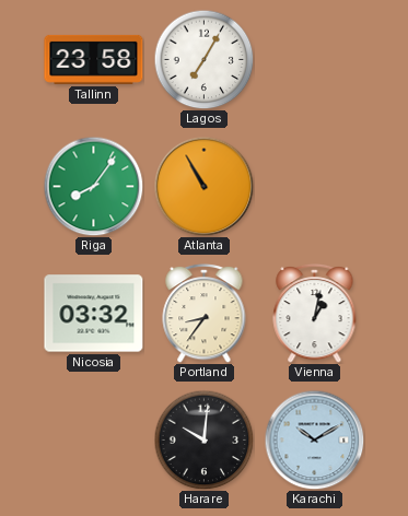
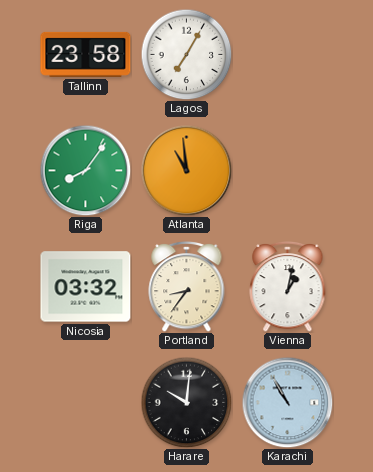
Atlanta: 10:55 -> 10:59
Karachi: 10:10 -> 10:55
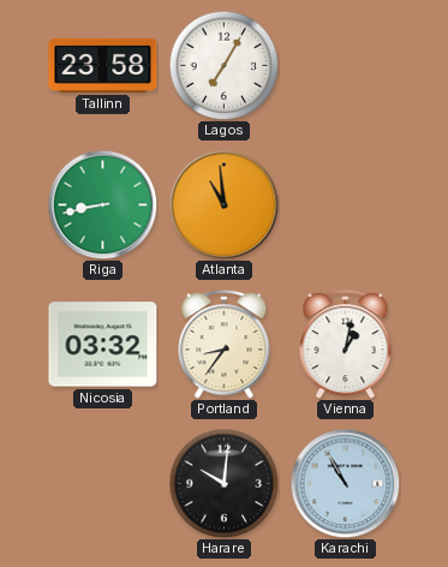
Riga: 8:06 -> 8:43
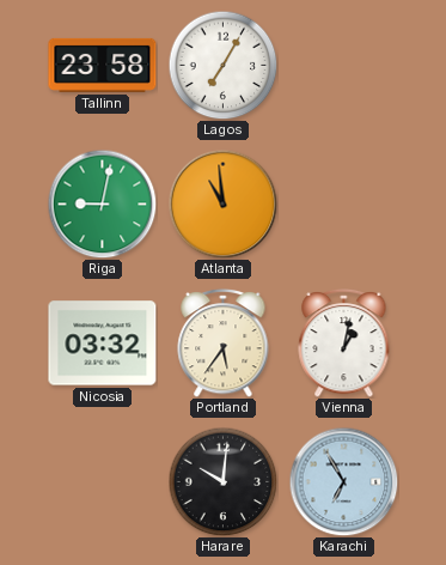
Riga: 8:43 -> 9:02
Portland: 8:36 -> 5:36
Karachi: 10:55 -> 6:55
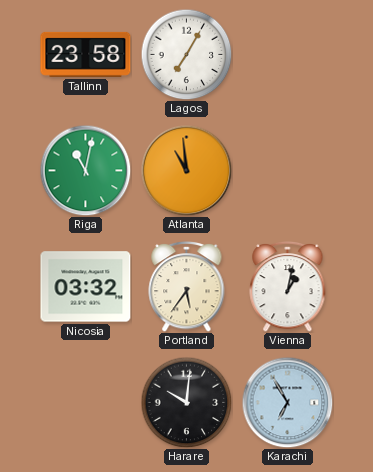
Riga: 9:02 -> 11:02
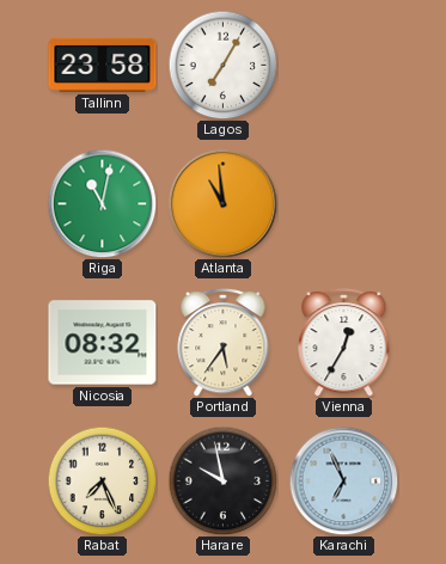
Nicosia: 03:32 -> 08:32
Vienna: 1:02 -> 12:35
Rabat: none -> 7:26
Harare: 10:01 -> 9:58
Karachi: 6:55 -> 6:56
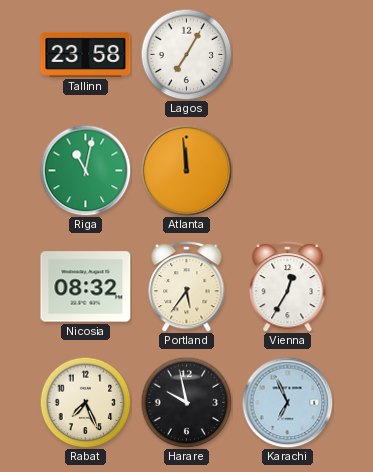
Atlanta: 10:59 -> 11:59
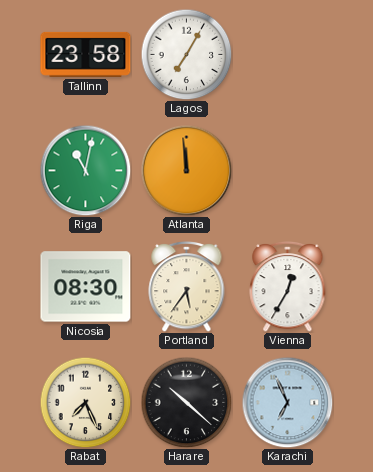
Nicosia: 08:32 -> 08:30
Harare: 9:58 -> 10:22
